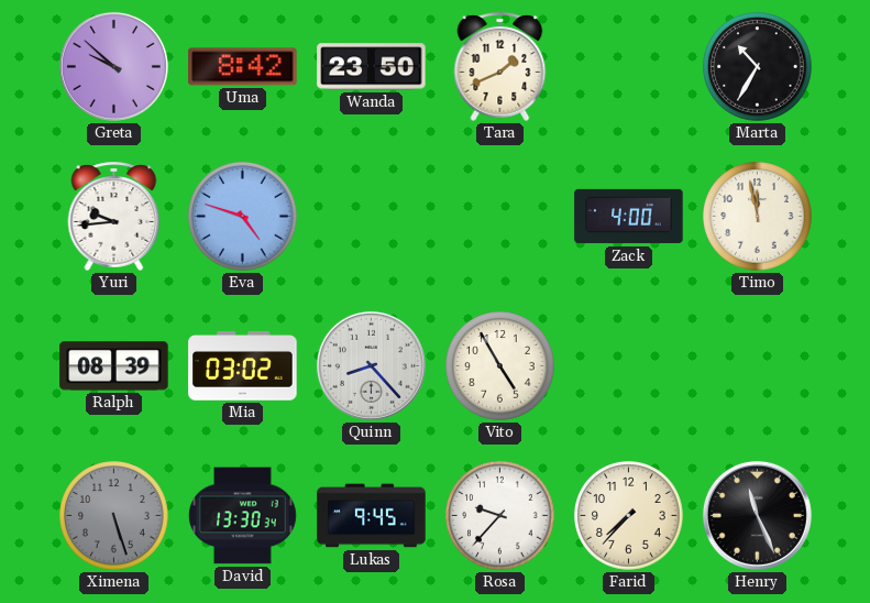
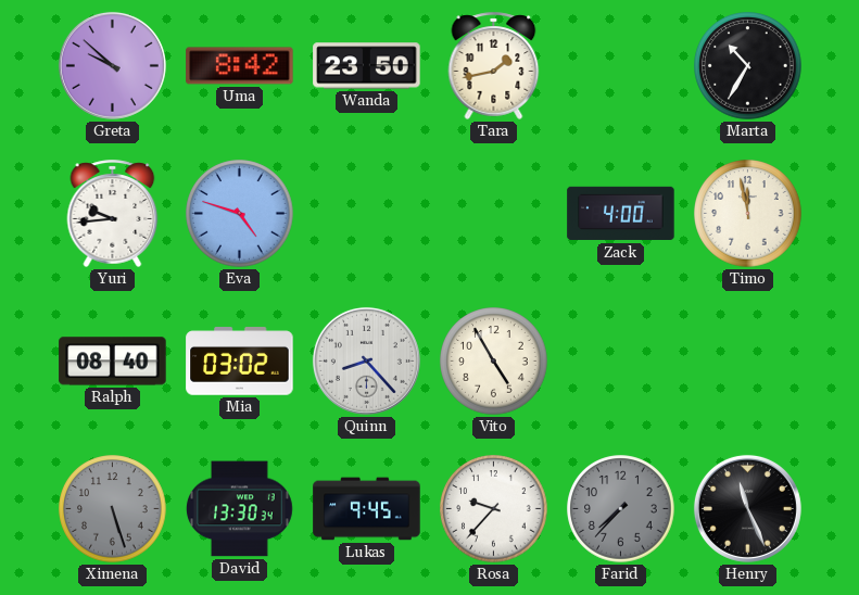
Tara: 1:41 -> 1:43
Ralph: 08:39 -> 08:40
Farid dial: cream -> grey
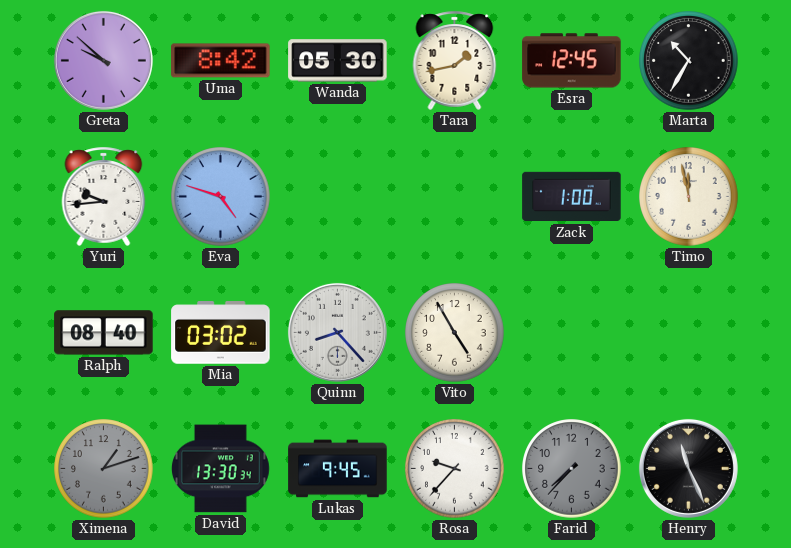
Wanda: 23:50 -> 05:30
Esra: none -> 12:45
Zack: 4:00 -> 1:00
Ximena: 5:27 -> 1:12
